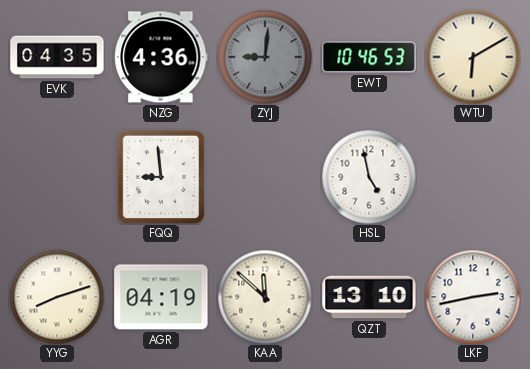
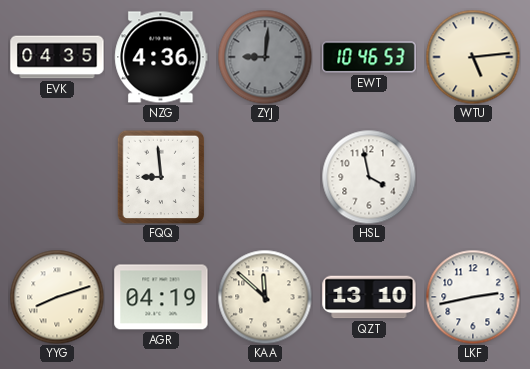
WTU: 6:10 -> 5:14
HSL: 4:58 -> 3:58
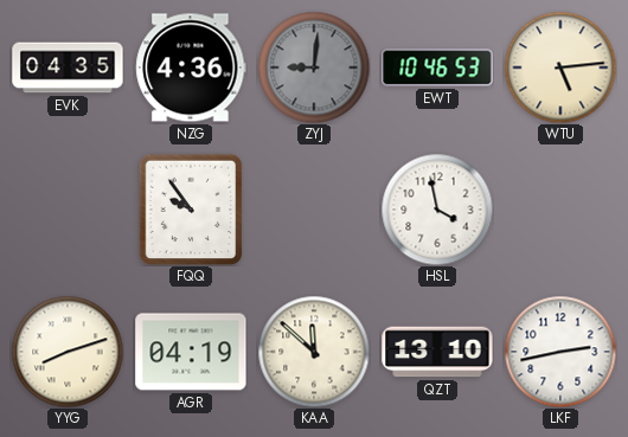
FQQ: 8:59 -> 9:54
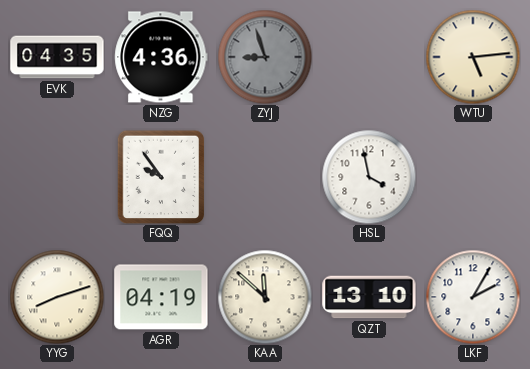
ZYJ: 9:01 -> 8:57
EWT: 10:46 -> none
LKF: 2:43 -> 2:05
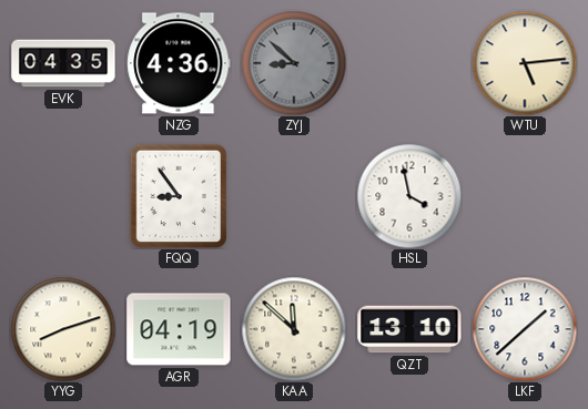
ZYJ: 8:57 -> 8:52
FQQ: 9:54 -> 8:54
LKF: 2:05 -> 1:38
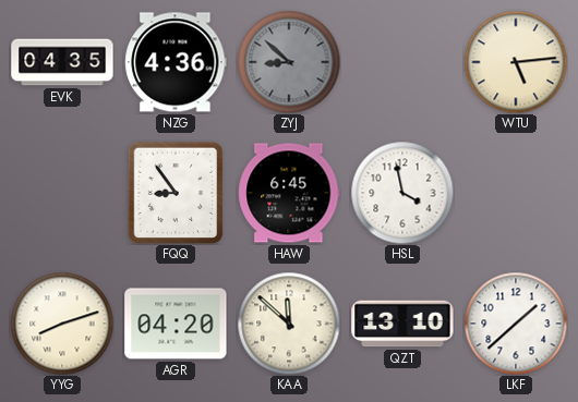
HAW: none -> 6:45
AGR: 04:19 -> 04:20
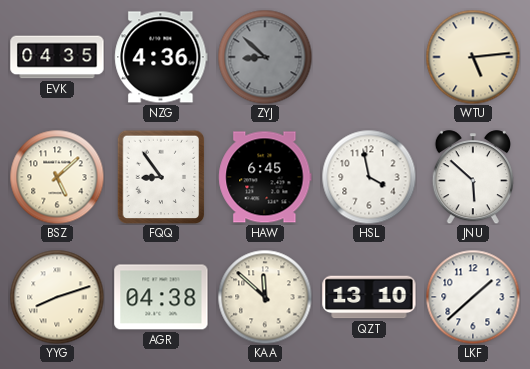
BSZ: none -> 5:08
JNU: none -> 5:52
AGR: 04:20 -> 04:38
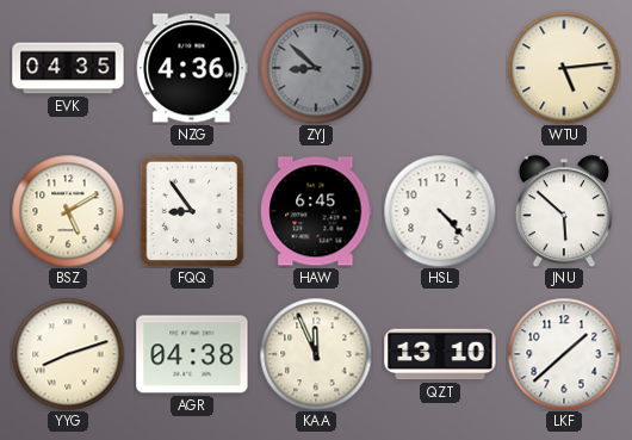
BSZ: 5:08 -> 5:10
HSL: 3:58 -> 4:23
KAA: 11:52 -> 11:56
